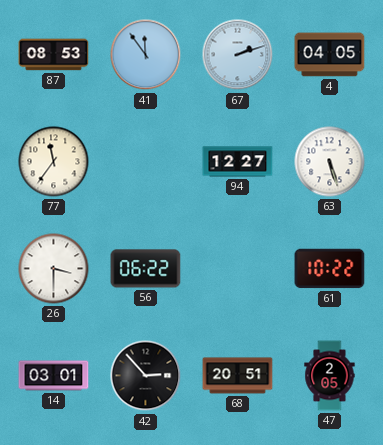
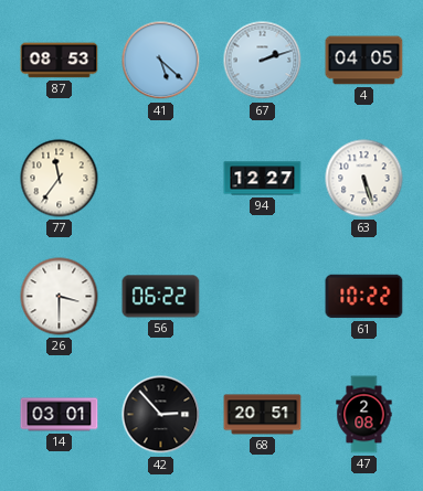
41: 11:54 -> 5:22
47: 2:05 -> 2:08
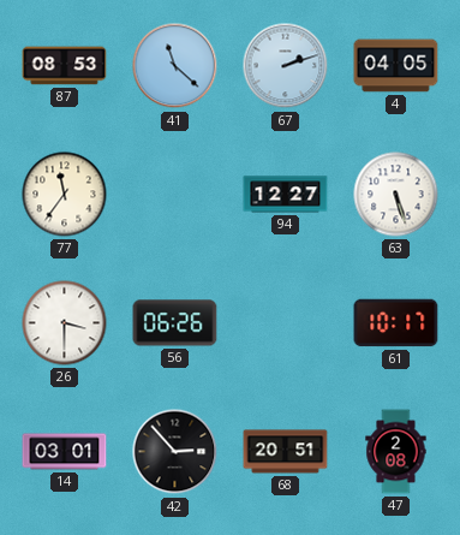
41: 5:22 -> 11:22
56: 06:22 -> 06:26
61: 10:22 -> 10:17
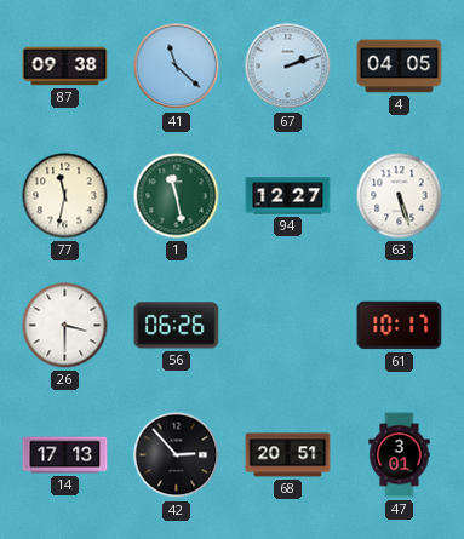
87: 08:53 -> 09:38
77: 11:36 -> 11:32
1: none -> 11:28
14: 03:01 -> 17:13
47: 2:08 -> 3:01
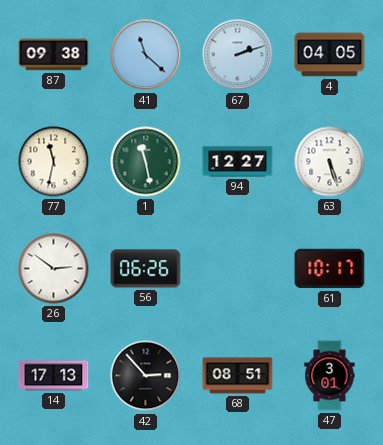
26: 3:30 -> 2:51
68: 20:51 -> 08:51
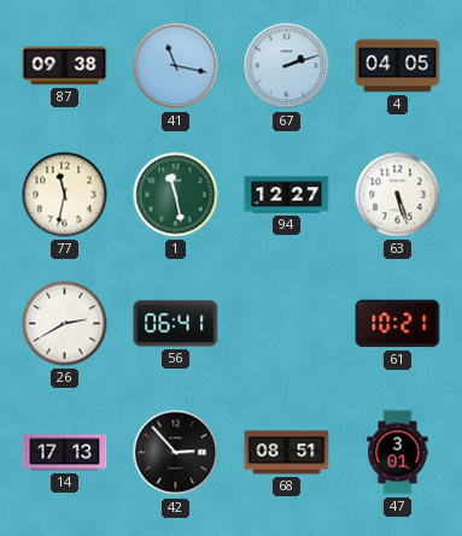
41: 11:22 -> 11:17
26: 2:51 -> 2:40
56: 06:26 -> 06:41
61: 10:17 -> 10:21
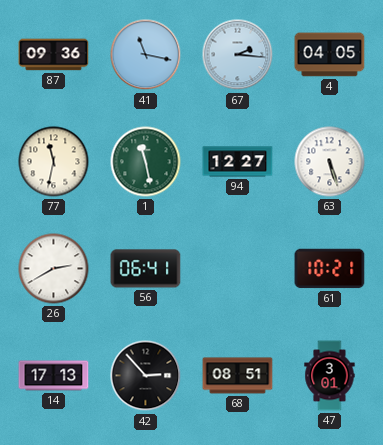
87: 09:38 -> 09:36
67: 2:12 -> 2:16
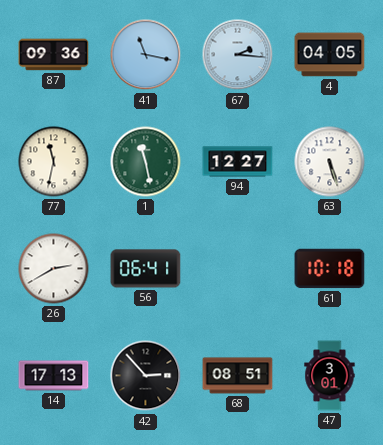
61: 10:21 -> 10:18
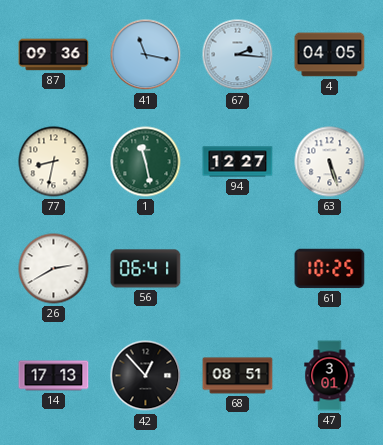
77: 11:32 -> 8:32
61: 10:18 -> 10:25
42: 2:53 -> 12:53
